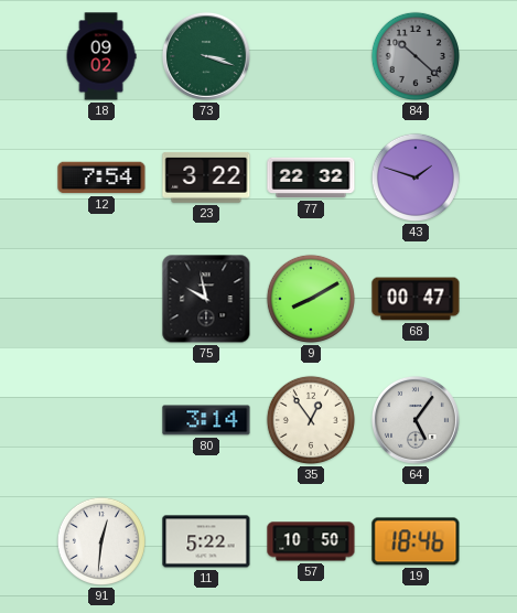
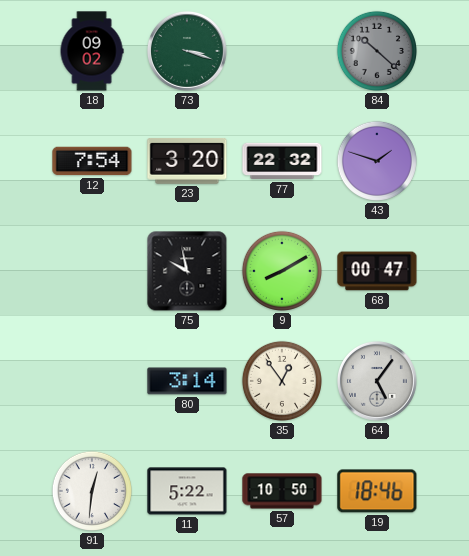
23: 3:22 -> 3:20
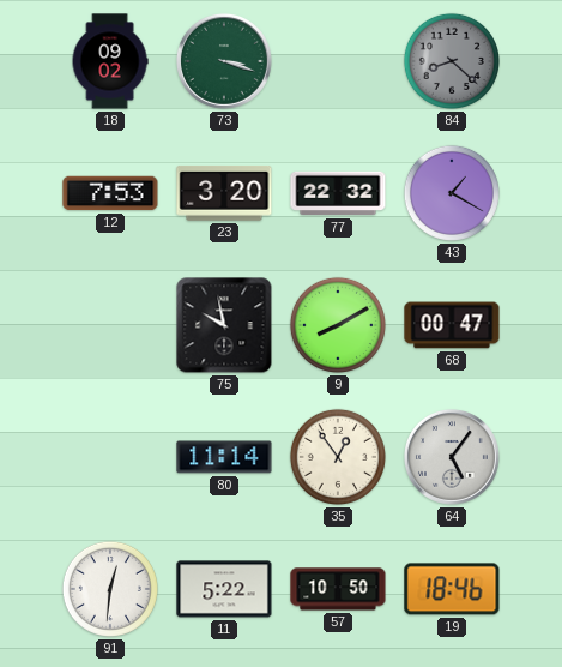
84: 10:22 -> 8:22
12: 7:54 -> 7:53
43: 1:48 -> 1:20
80: 3:14 -> 11:14
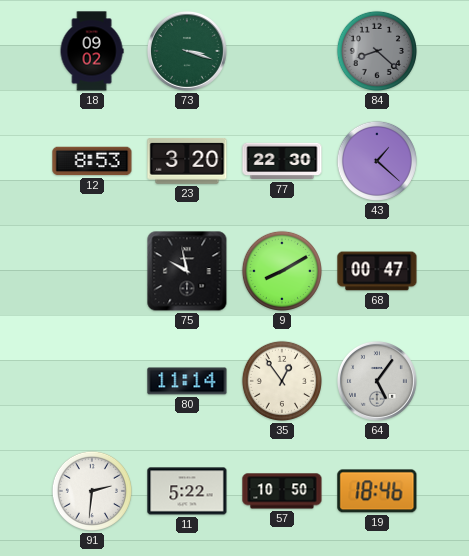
12: 7:53 -> 8:53
77: 22:32 -> 22:30
43: 1:20 -> 1:22
91: 12:31 -> 2:31
